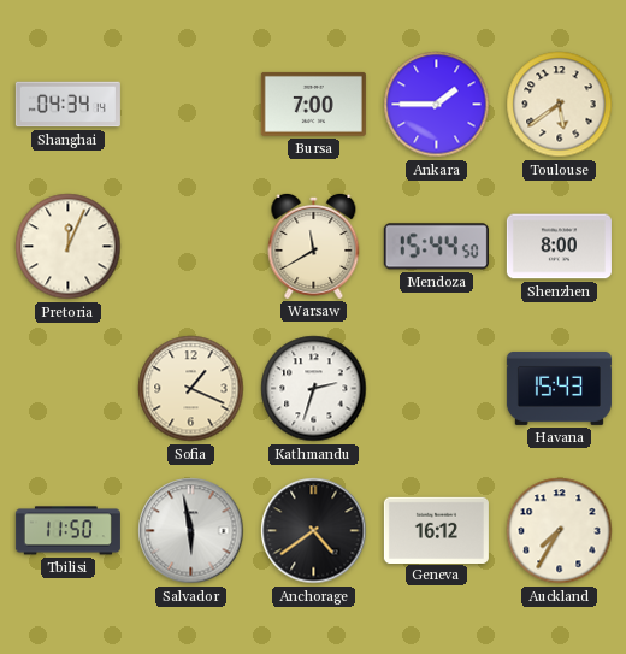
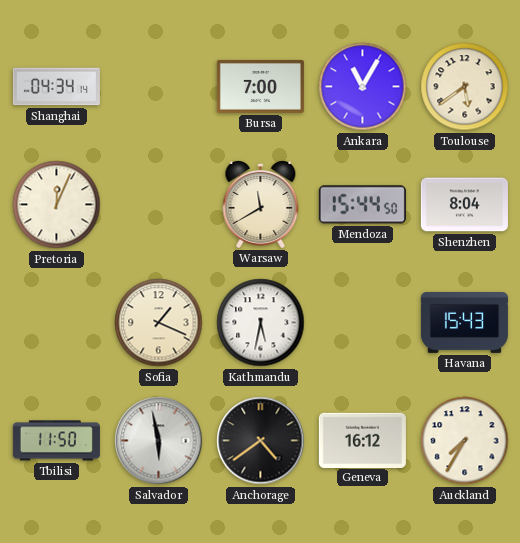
Ankara: 1:45 -> 11:05
Shenzhen: 8:00 -> 8:04
Kathmandu: 2:33 -> 5:32
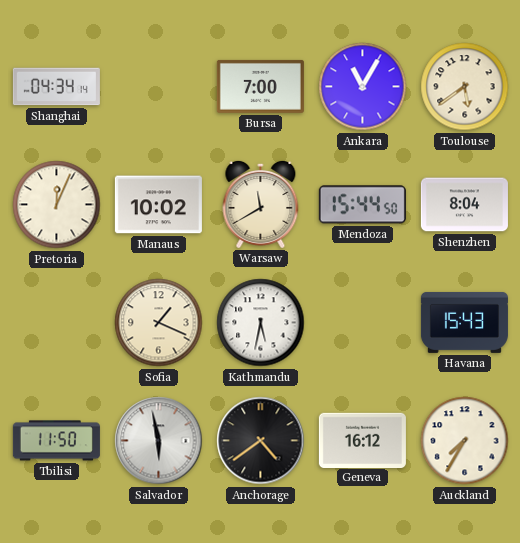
Manaus: none -> 10:02
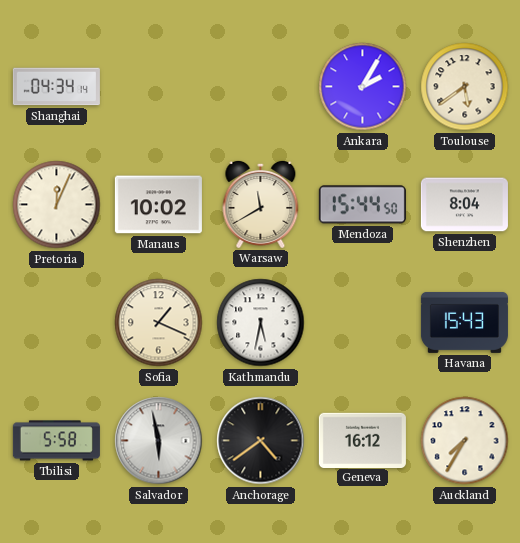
Bursa: 7:00 -> none
Ankara: 11:05 -> 2:05
Tbilisi: 11:50 -> 5:58
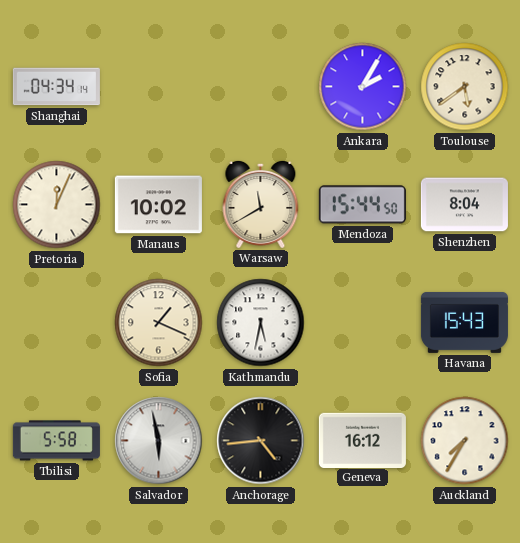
Anchorage: 4:39 -> 4:44
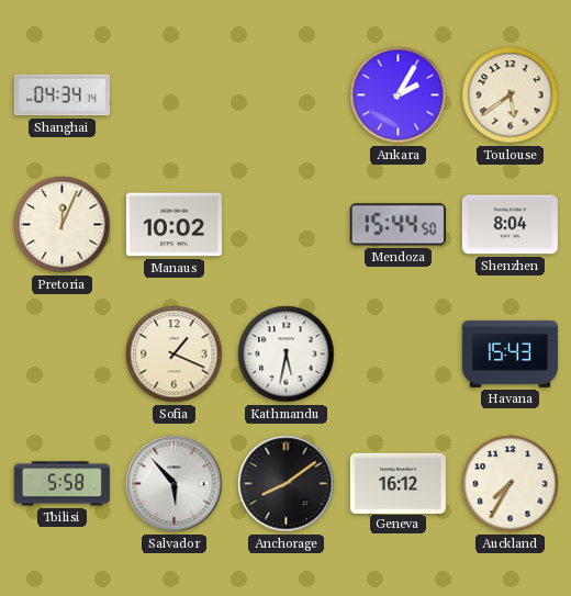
Warsaw: 11:40 -> none
Salvador: 5:58 -> 5:53
Anchorage: 4:44 -> 8:09
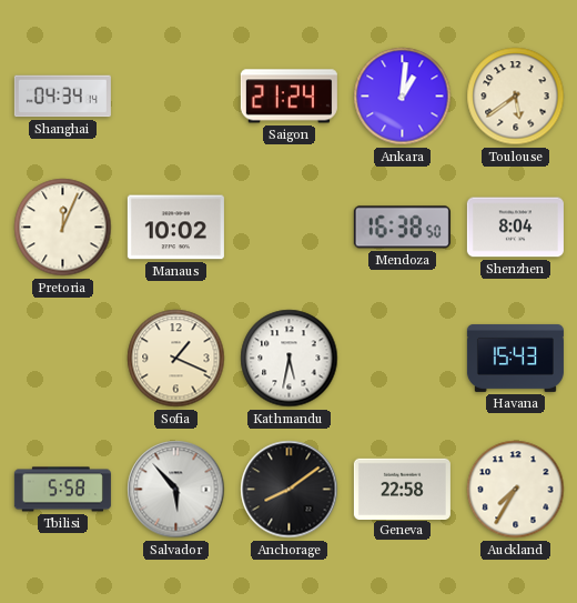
Saigon: none -> 21:24
Ankara: 2:05 -> 1:01
Mendoza: 15:44 -> 16:38
Geneva: 16:12 -> 22:58
